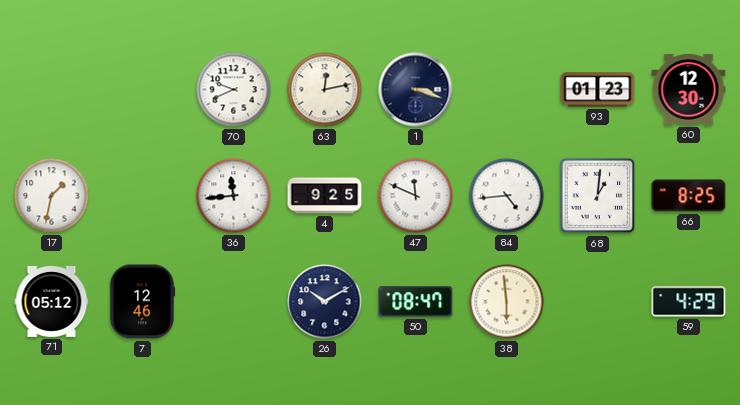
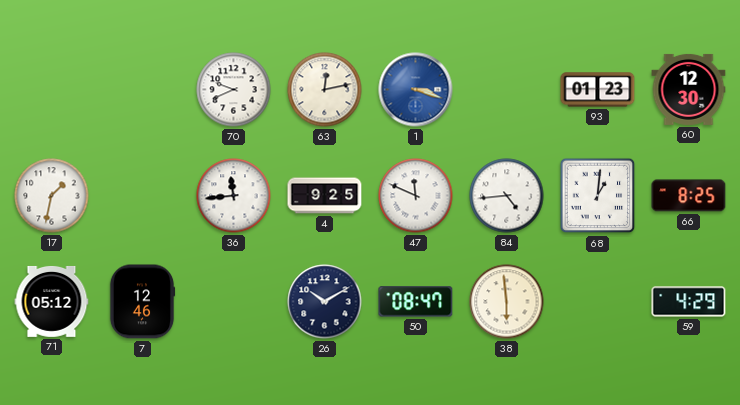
1 dial: navy -> blue
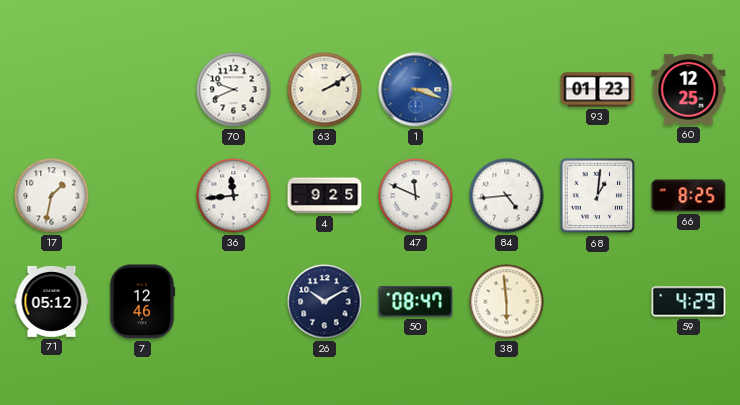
63: 12:13 -> 2:10
60: 12:30 -> 12:25
